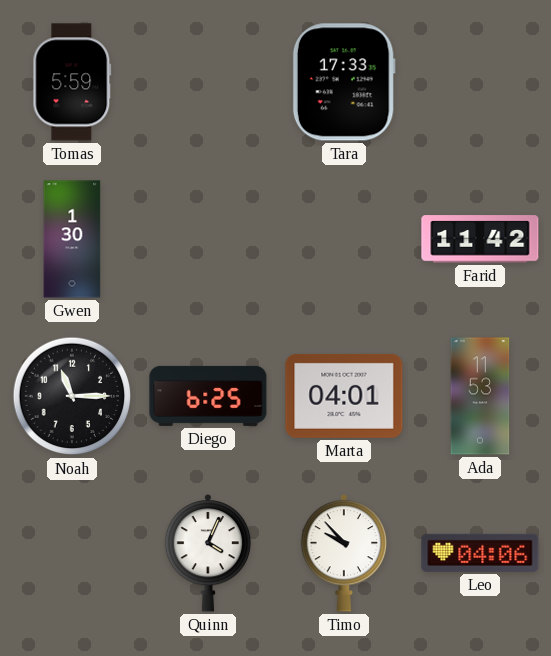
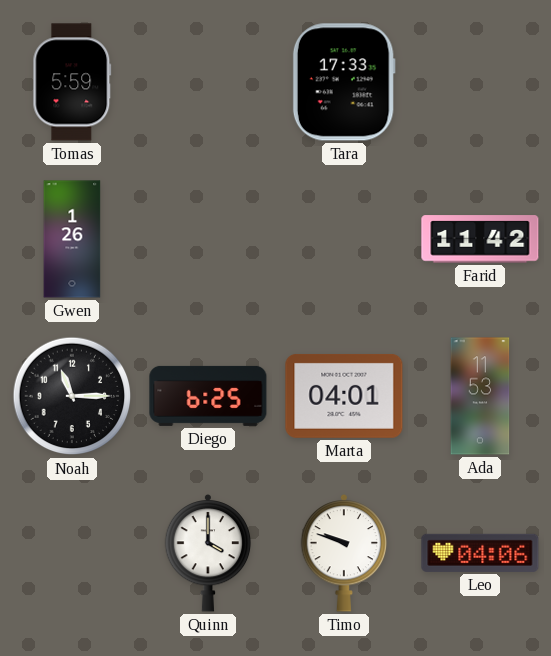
Gwen: 1:30 -> 1:26
Quinn: 4:04 -> 4:00
Timo: 9:53 -> 9:48
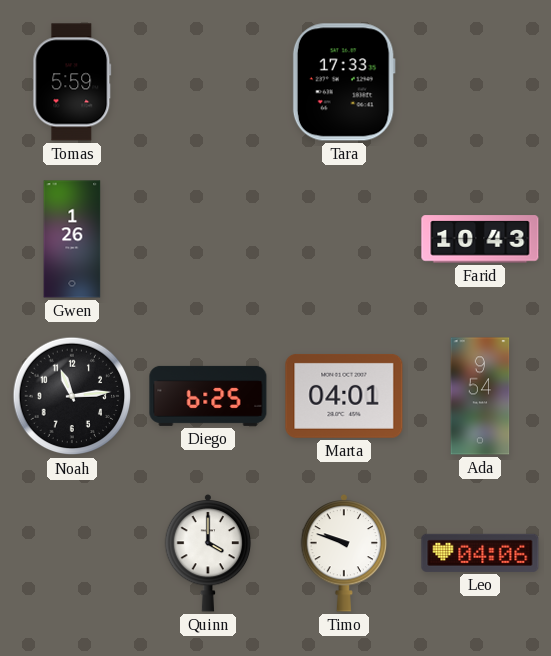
Farid: 11:42 -> 10:43
Noah: 11:15 -> 11:14
Ada: 11:53 -> 9:54
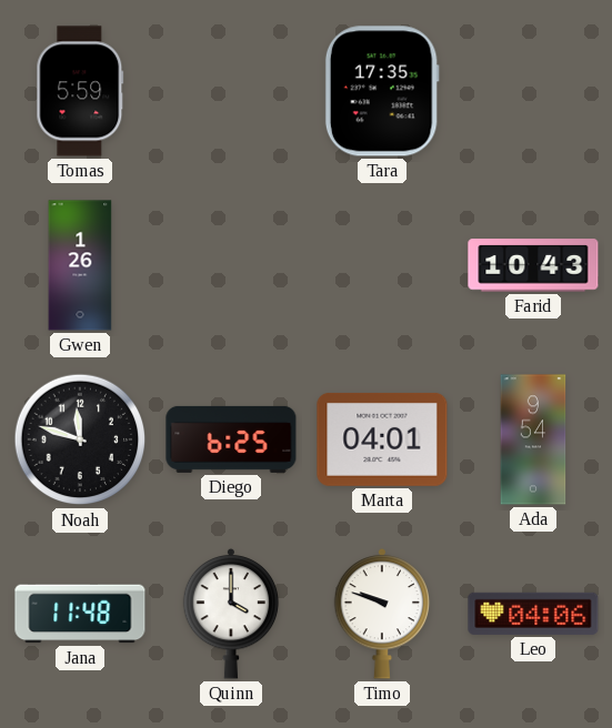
Tara: 17:33 -> 17:35
Noah: 11:14 -> 11:48
Jana: none -> 11:48
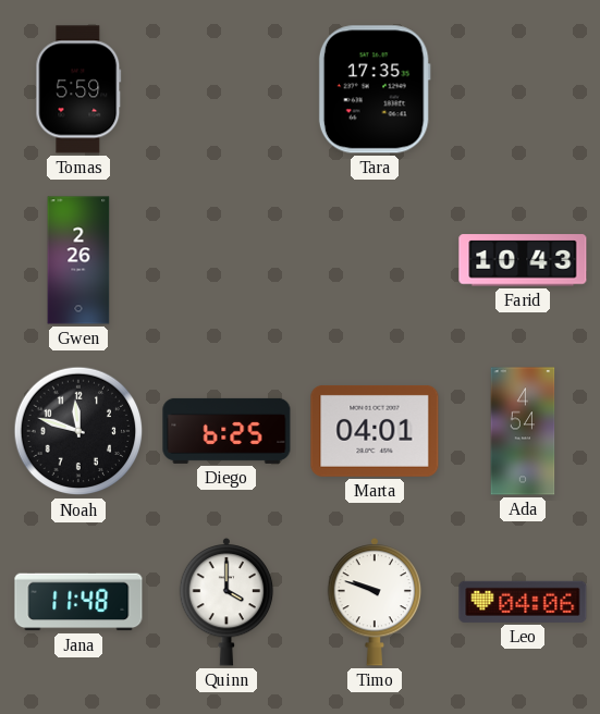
Gwen: 1:26 -> 2:26
Ada: 9:54 -> 4:54
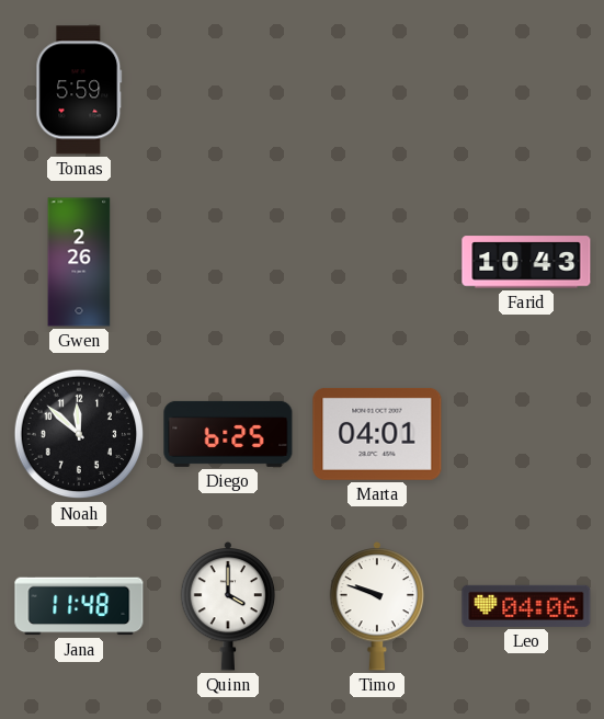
Tara: 17:35 -> none
Noah: 11:48 -> 11:52
Ada: 4:54 -> none
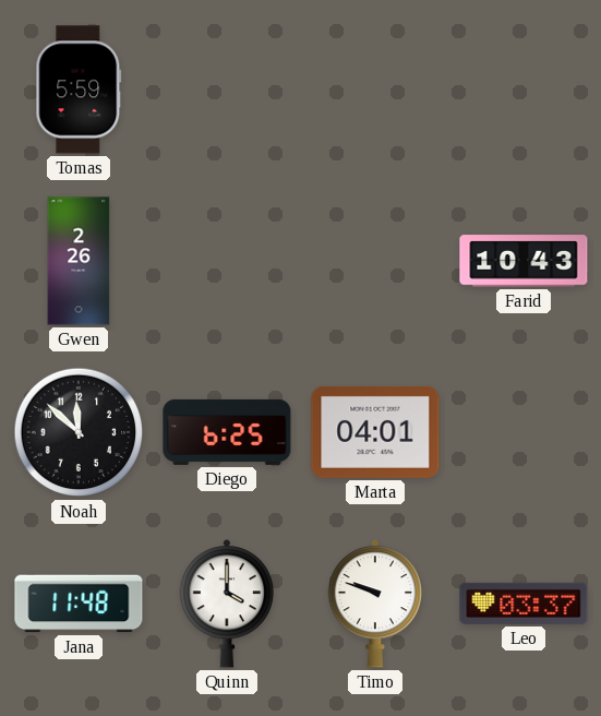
Leo: 04:06 -> 03:37
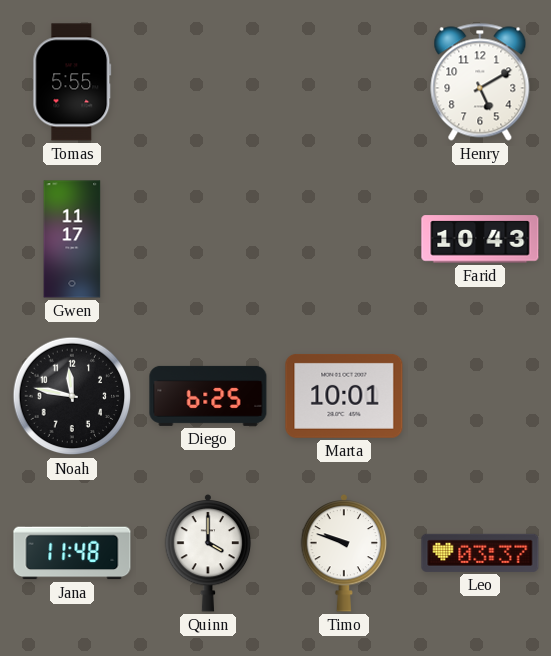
Tomas: 5:59 -> 5:55
Henry: none -> 5:10
Gwen: 2:26 -> 11:17
Noah: 11:52 -> 11:47
Marta: 04:01 -> 10:01
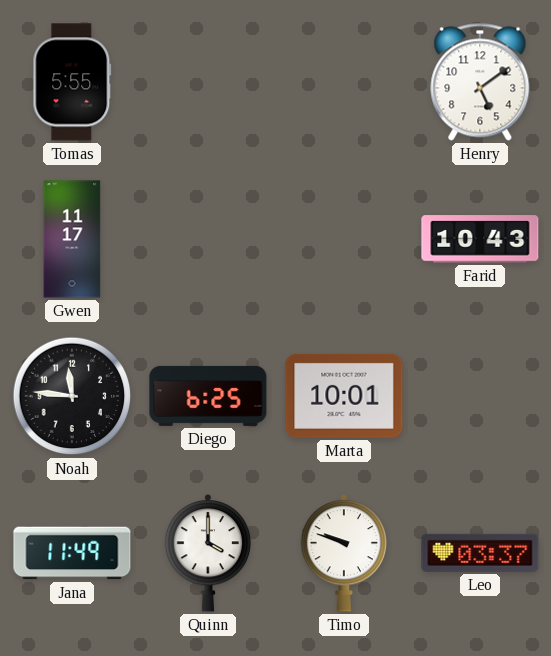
Henry: 5:10 -> 5:09
Noah: 11:47 -> 11:46
Jana: 11:48 -> 11:49
